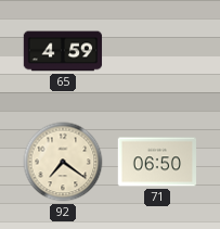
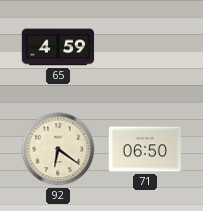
92: 7:21 -> 6:21
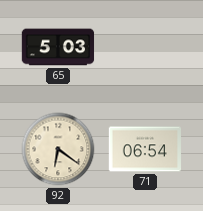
65: 4:59 -> 5:03
71: 06:50 -> 06:54
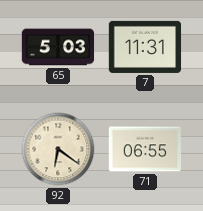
7: none -> 11:31
71: 06:54 -> 06:55
